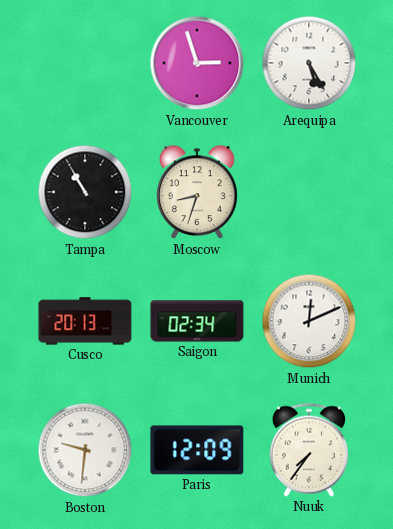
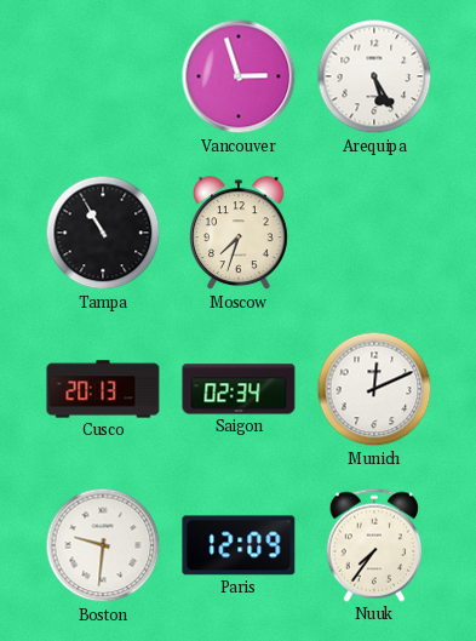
Moscow: 8:33 -> 7:33
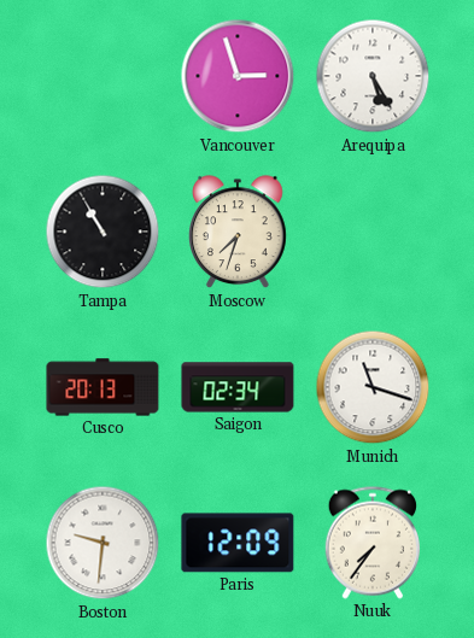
Munich: 12:11 -> 11:18
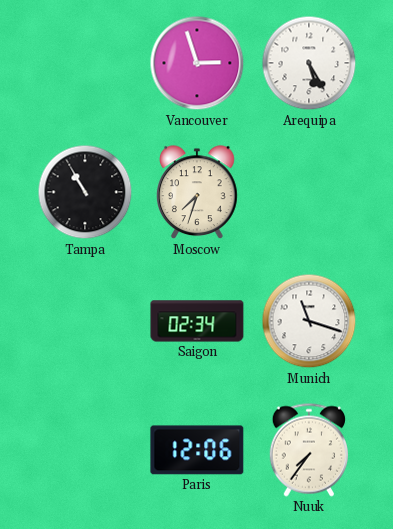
Cusco: 20:13 -> none
Boston: 9:31 -> none
Paris: 12:09 -> 12:06
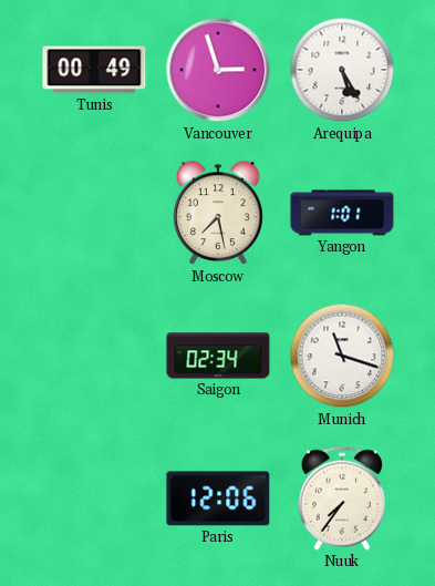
Tunis: none -> 00:49
Tampa: 10:55 -> none
Moscow: 7:33 -> 7:28
Yangon: none -> 1:01
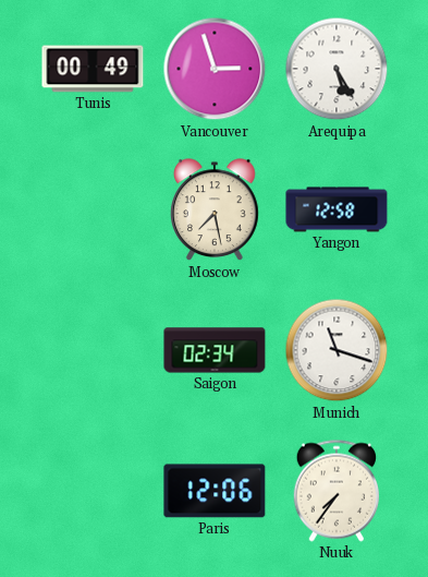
Yangon: 1:01 -> 12:58
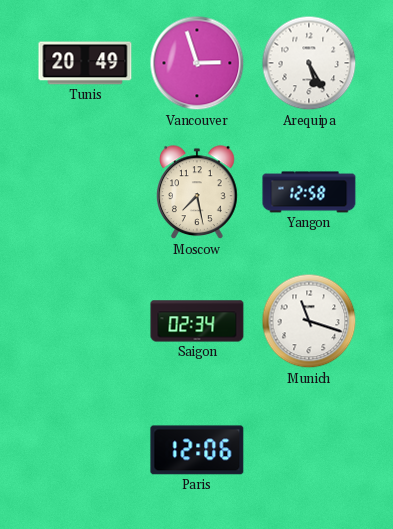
Tunis: 00:49 -> 20:49
Nuuk: 7:36 -> none
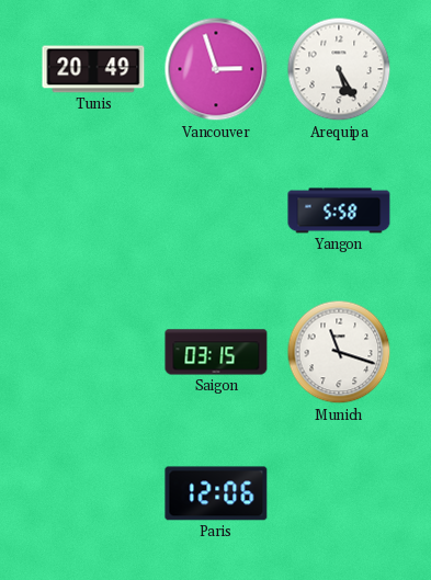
Moscow: 7:28 -> none
Yangon: 12:58 -> 5:58
Saigon: 02:34 -> 03:15
